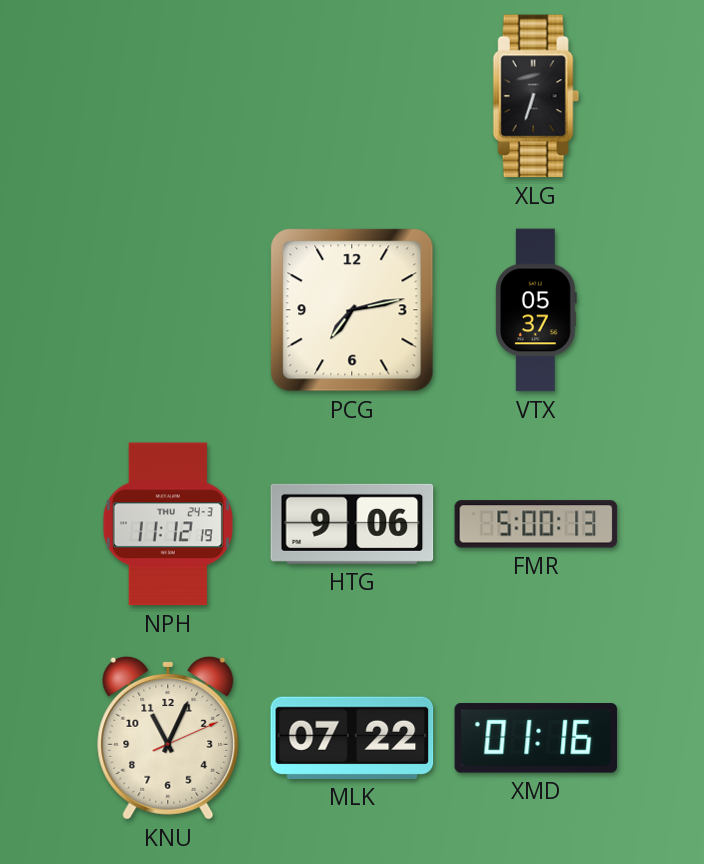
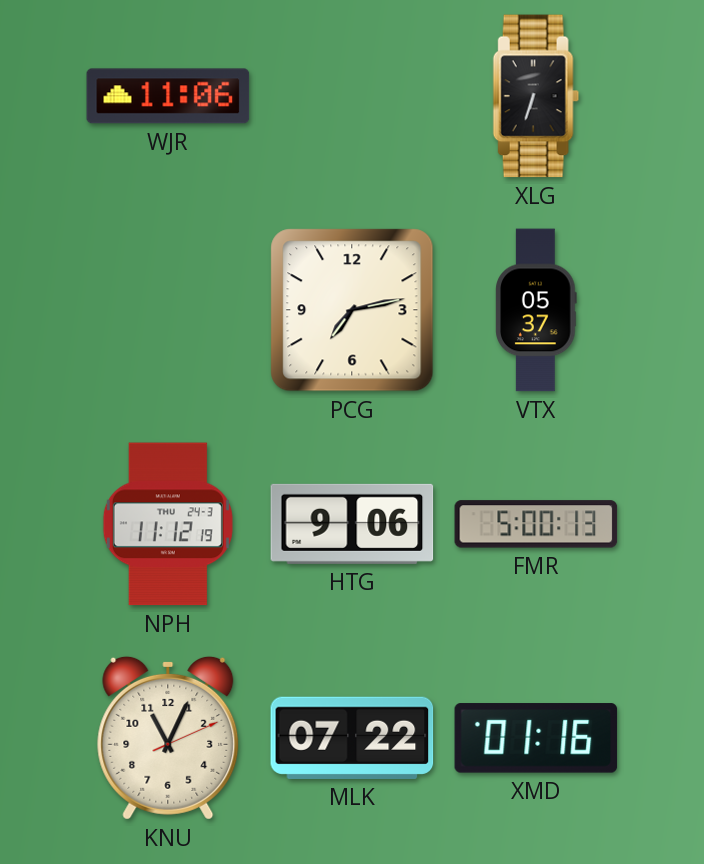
WJR: none -> 11:06
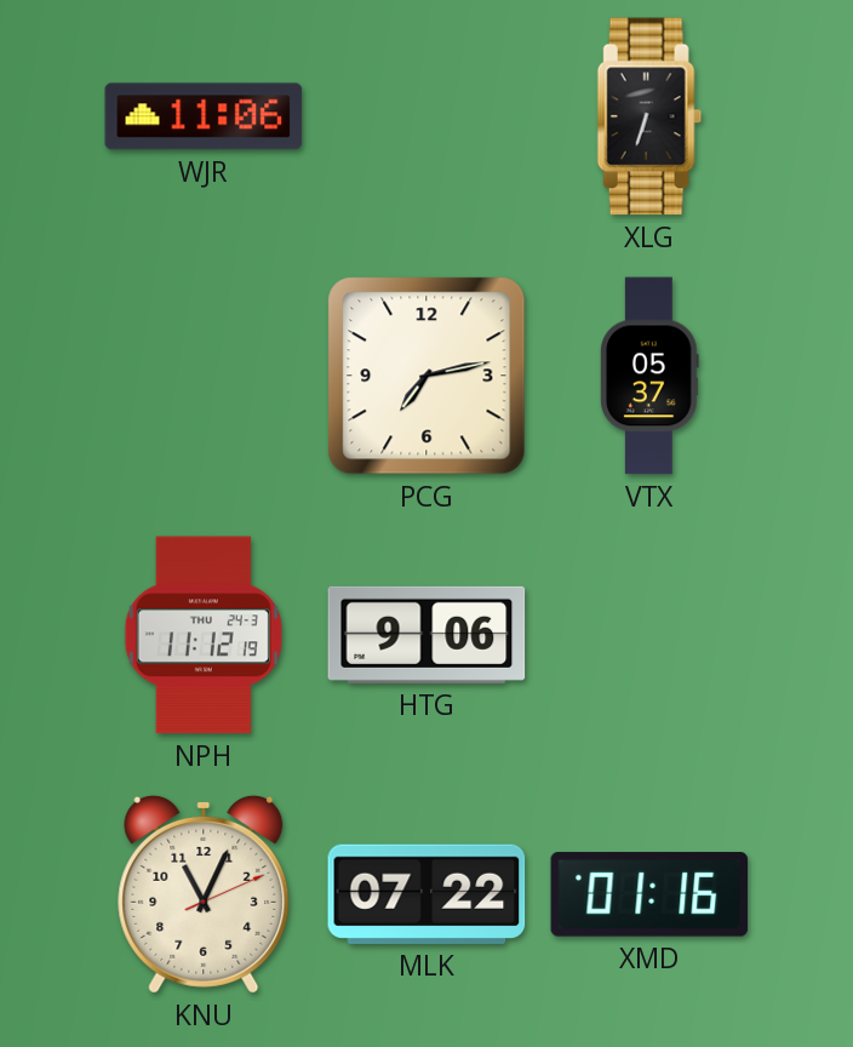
FMR: 5:00 -> none
